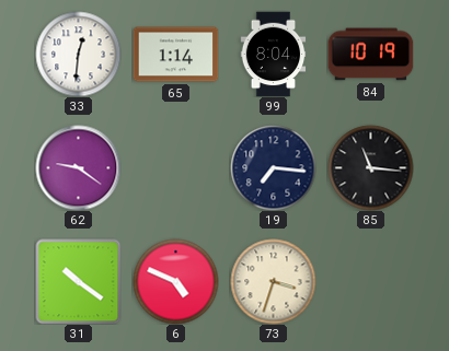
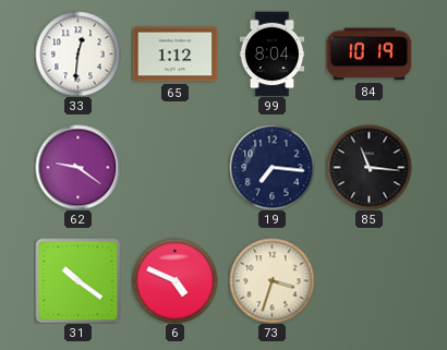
65: 1:14 -> 1:12
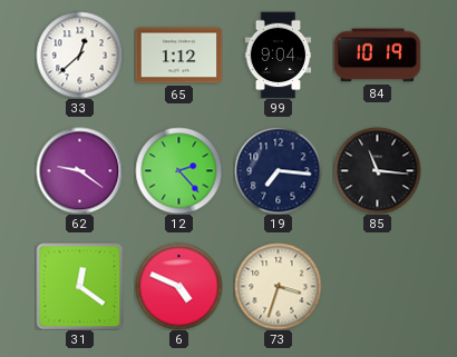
33: 12:31 -> 12:38
99: 8:04 -> 9:04
12: none -> 2:23
31: 10:21 -> 12:21
